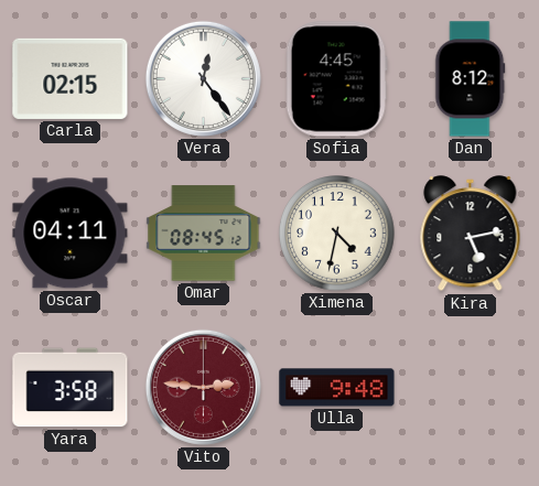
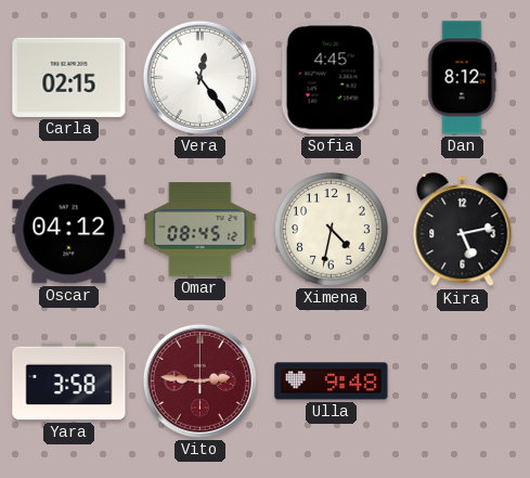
Oscar: 04:11 -> 04:12
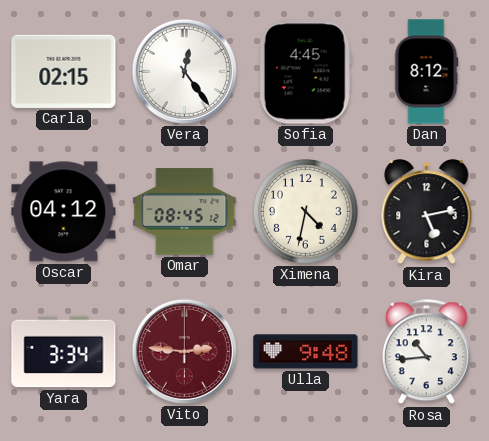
Yara: 3:58 -> 3:34
Rosa: none -> 10:44
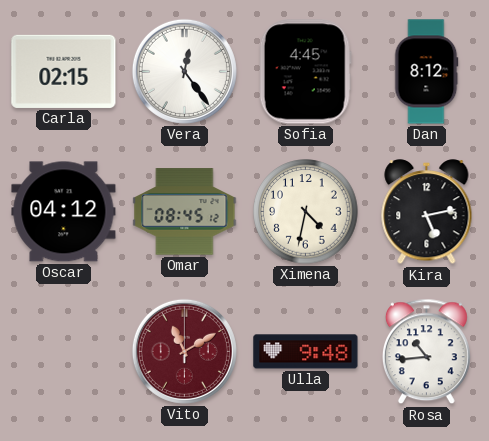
Yara: 3:34 -> none
Vito: 2:46 -> 11:10
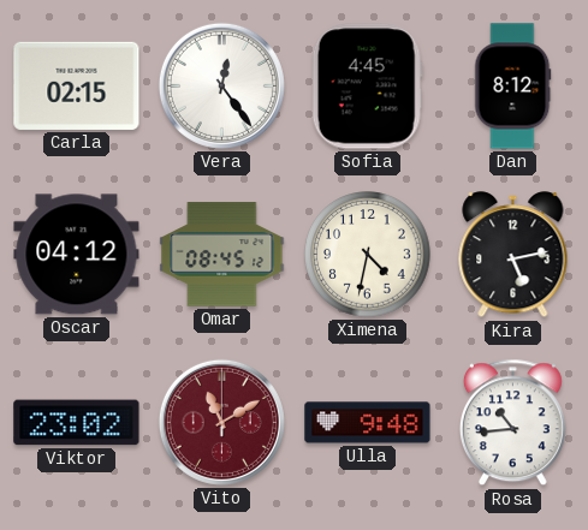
Viktor: none -> 23:02
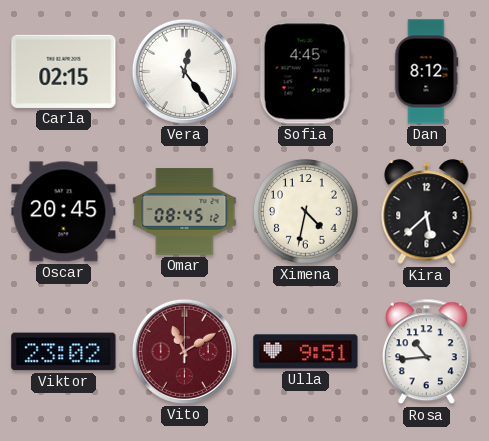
Oscar: 04:12 -> 20:45
Kira: 5:13 -> 5:38
Ulla: 9:48 -> 9:51
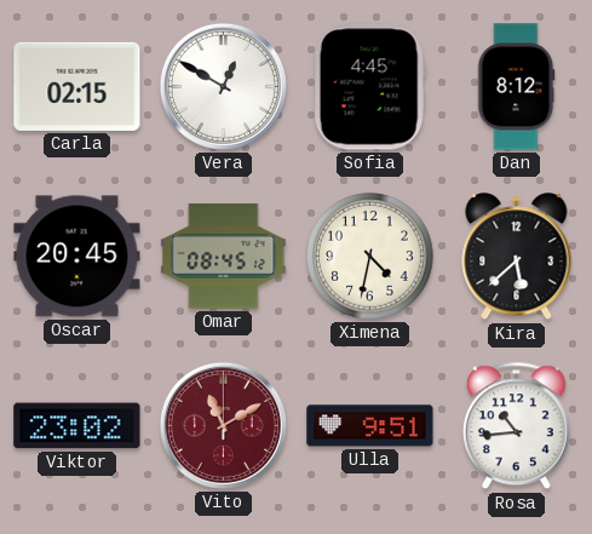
Vera: 12:24 -> 12:50
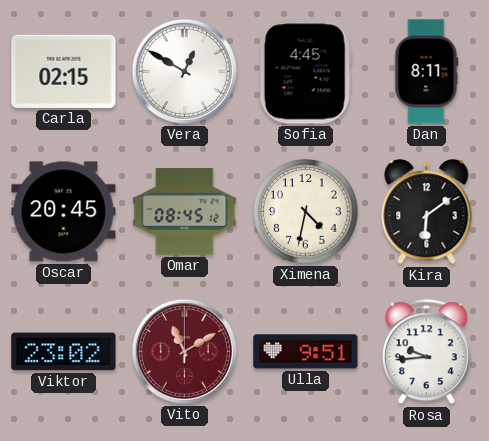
Dan: 8:12 -> 8:11
Kira: 5:38 -> 6:09
Rosa: 10:44 -> 9:44
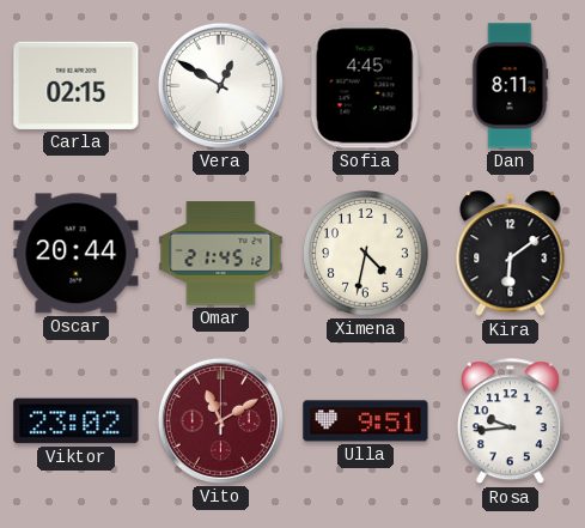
Oscar: 20:45 -> 20:44
Omar: 08:45 -> 21:45
